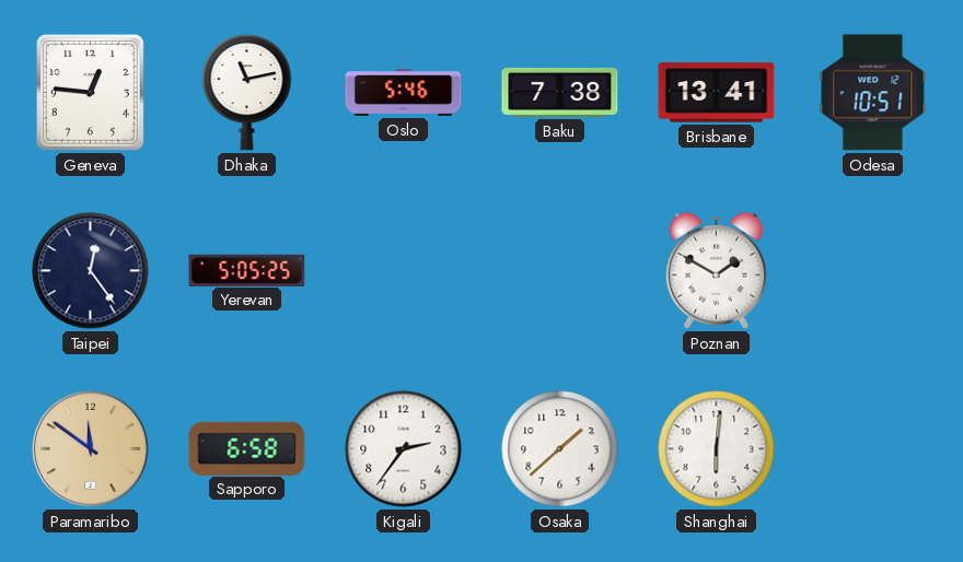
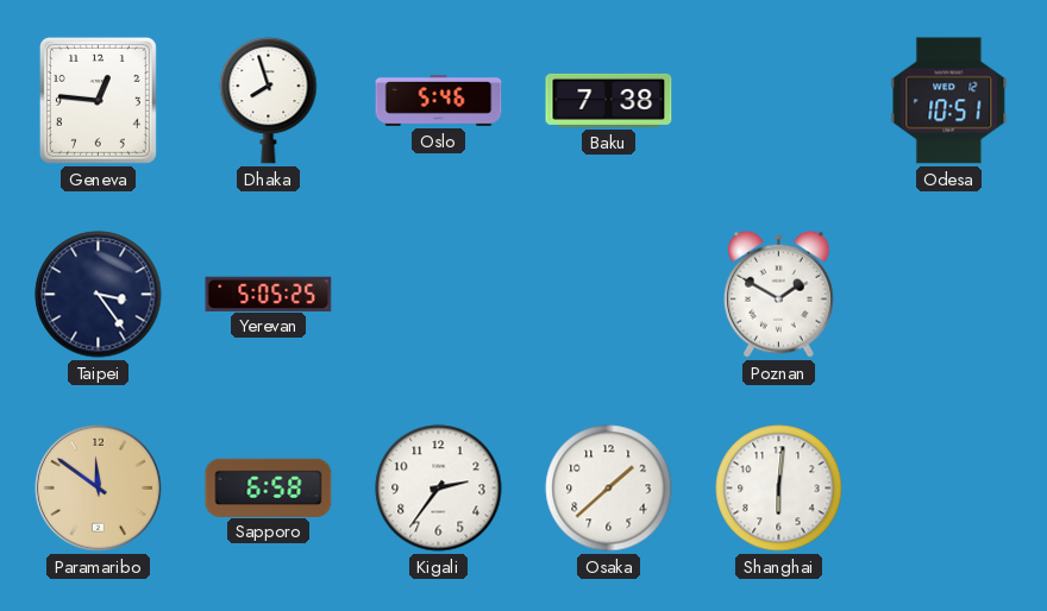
Dhaka: 11:13 -> 7:57
Brisbane: 13:41 -> none
Taipei: 12:24 -> 3:24
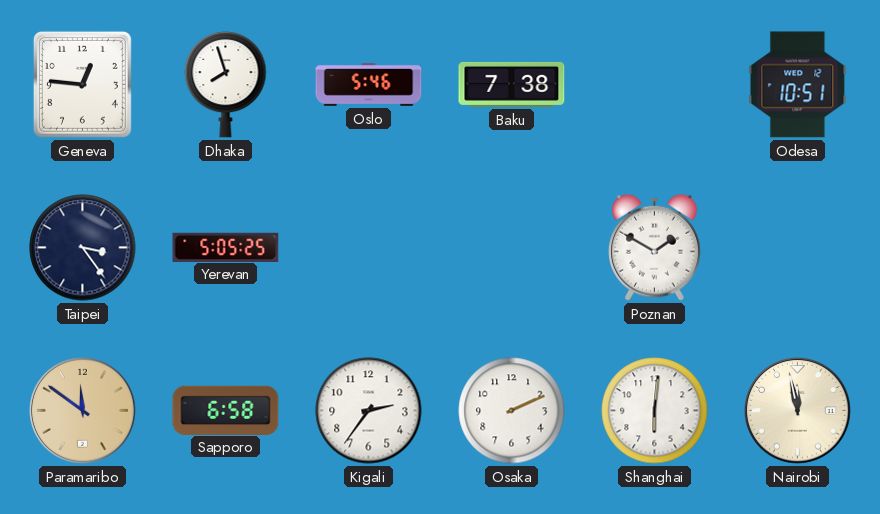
Osaka: 1:38 -> 2:11
Nairobi: none -> 11:58
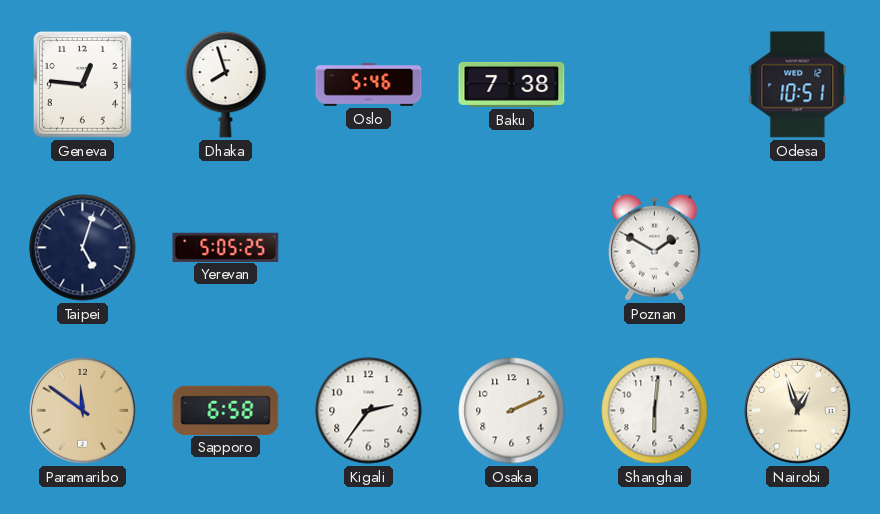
Taipei: 3:24 -> 5:03
Nairobi: 11:58 -> 12:57
